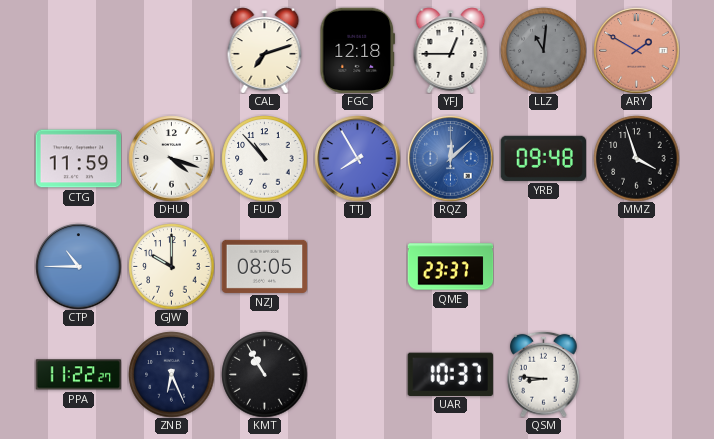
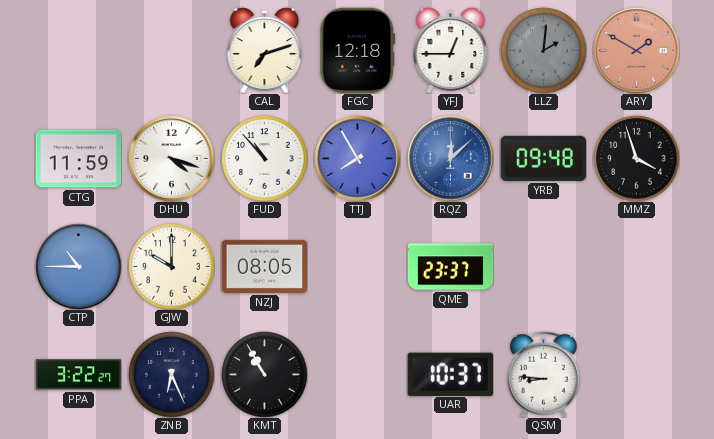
LLZ: 11:01 -> 2:01
PPA: 11:22 -> 3:22
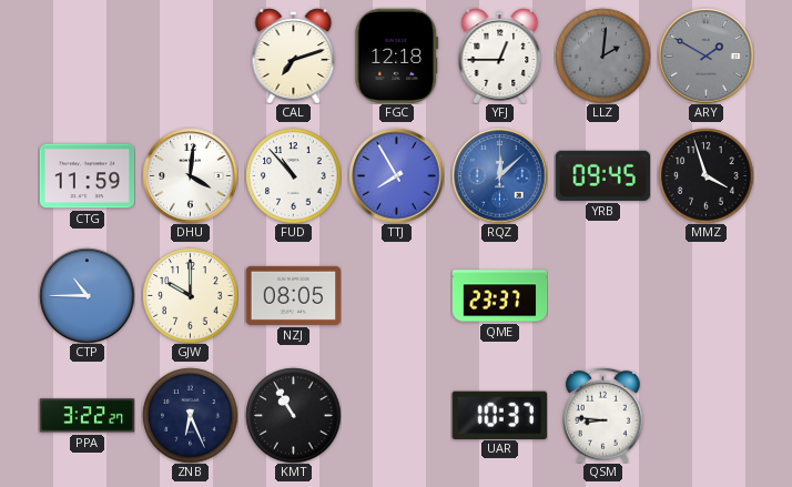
ARY dial: salmon -> grey
DHU: 4:18 -> 4:01
YRB: 09:48 -> 09:45
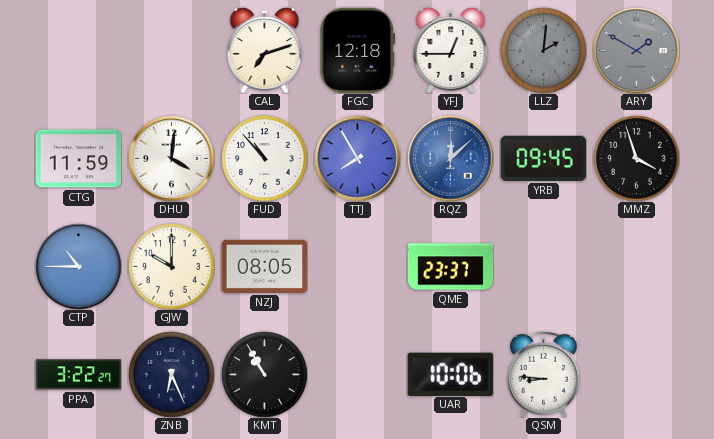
UAR: 10:37 -> 10:06
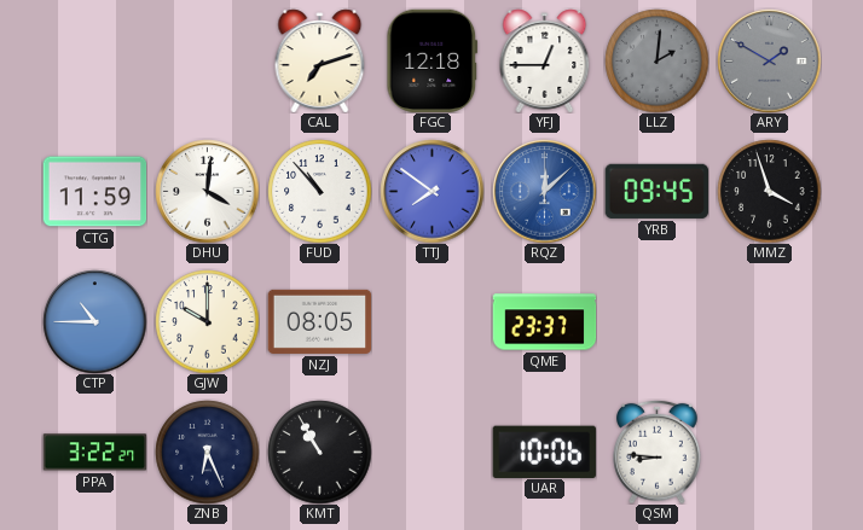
TTJ: 7:55 -> 7:51
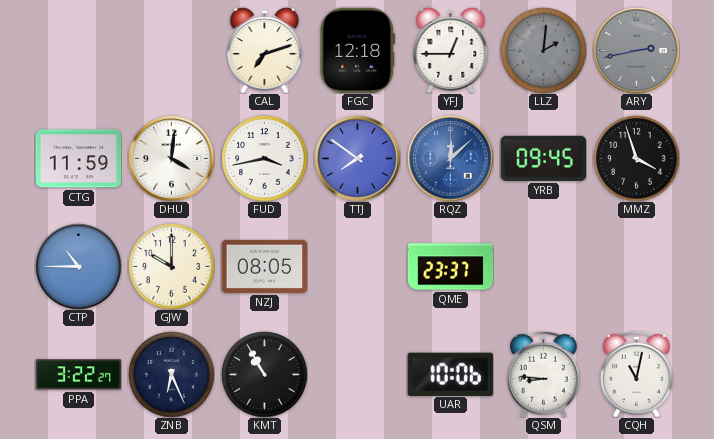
ARY: 1:50 -> 2:43
FUD: 10:53 -> 3:43
CQH: none -> 11:02
